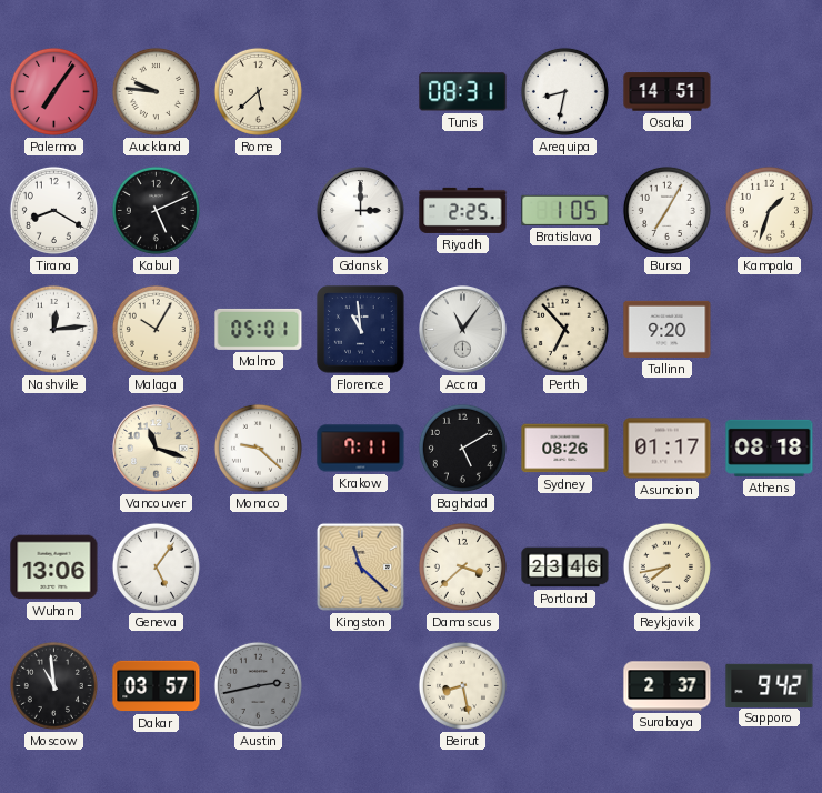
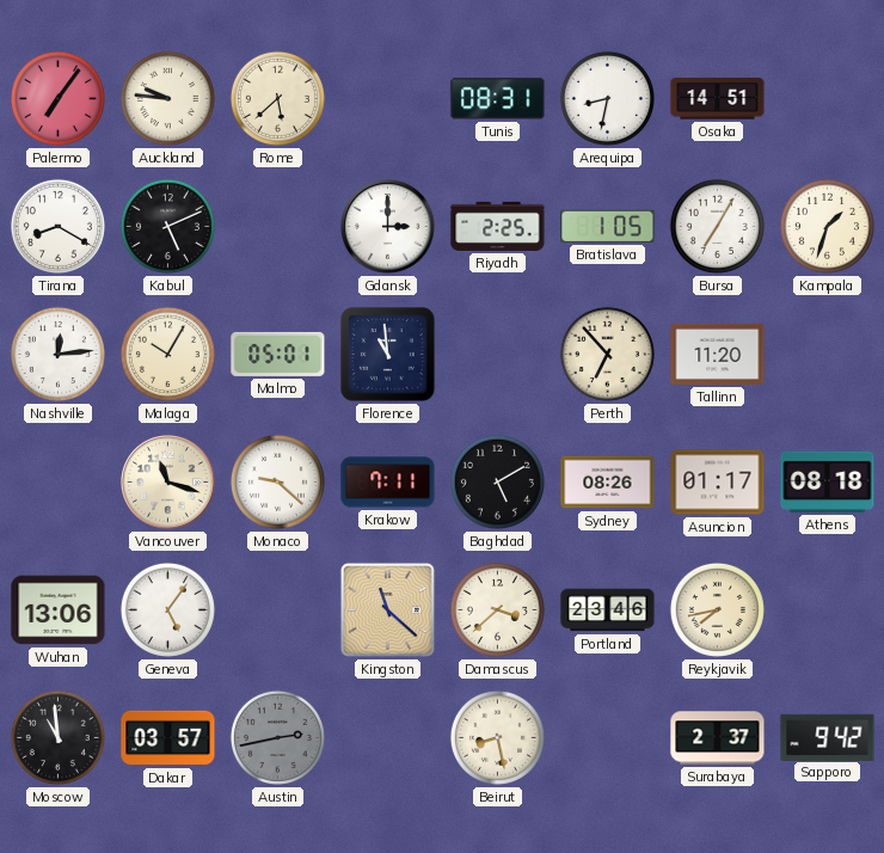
Accra: 11:06 -> none
Tallinn: 9:20 -> 11:20
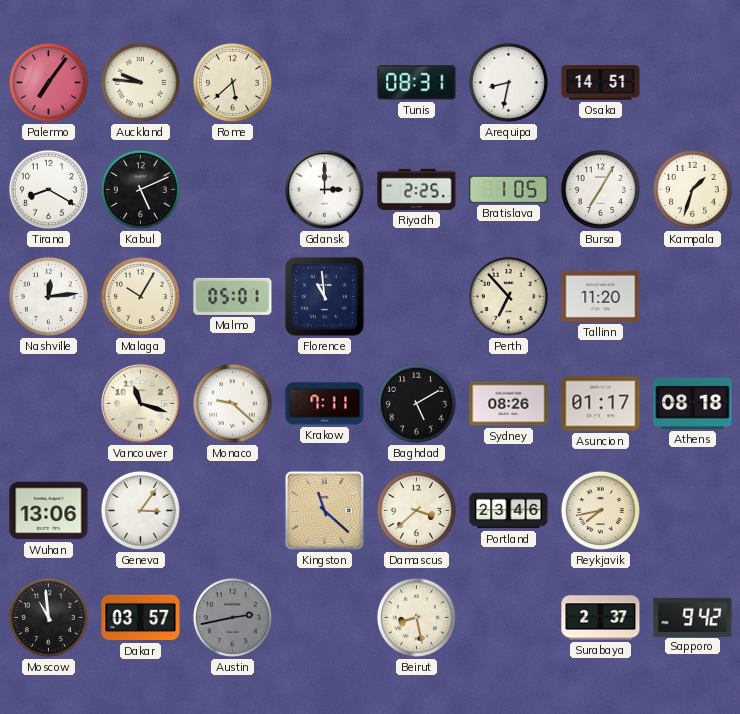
Geneva: 5:06 -> 3:06
